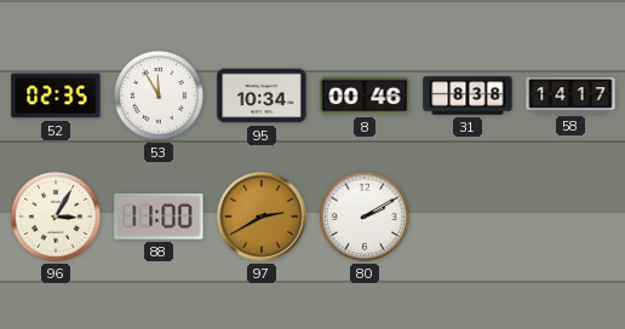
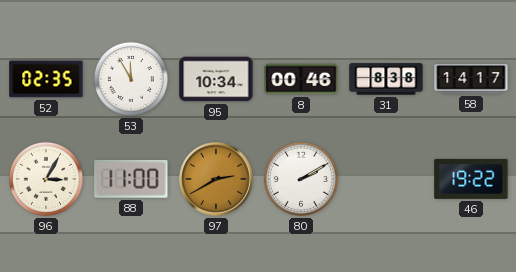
46: none -> 19:22
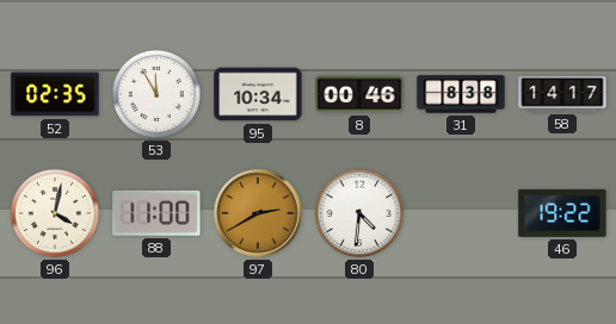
96: 3:05 -> 4:02
80: 2:10 -> 4:31
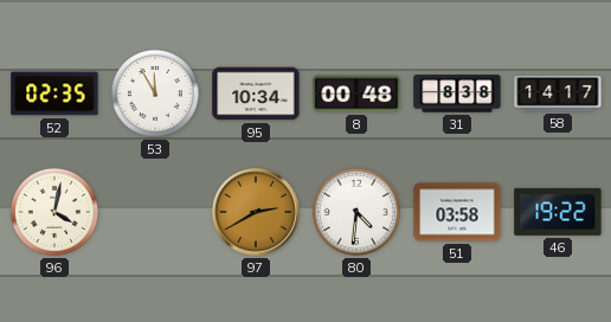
8: 00:46 -> 00:48
88: 11:00 -> none
51: none -> 03:58
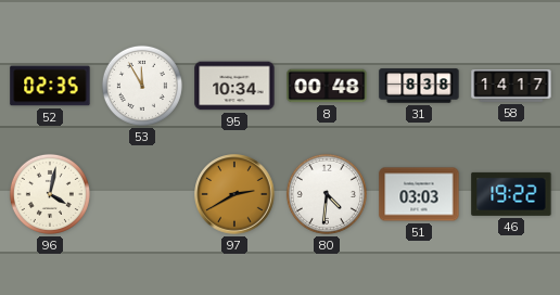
51: 03:58 -> 03:03
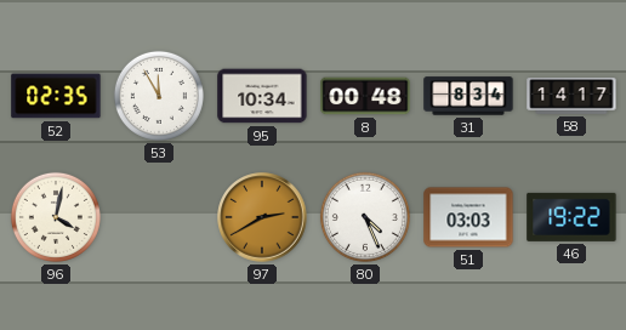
31: 8:38 -> 8:34
80: 4:31 -> 4:26
